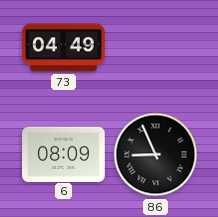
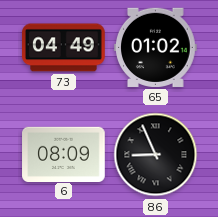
65: none -> 01:02
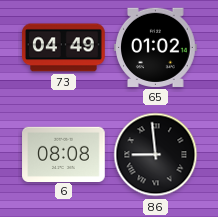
6: 08:09 -> 08:08
86: 8:56 -> 8:59
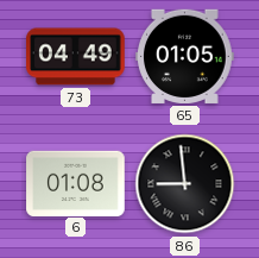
65: 01:02 -> 01:05
6: 08:08 -> 01:08
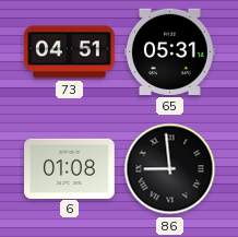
73: 04:49 -> 04:51
65: 01:05 -> 05:31
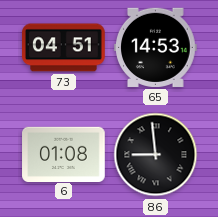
65: 05:31 -> 14:53
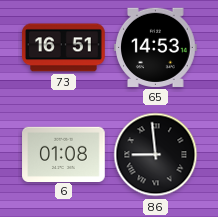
73: 04:51 -> 16:51
